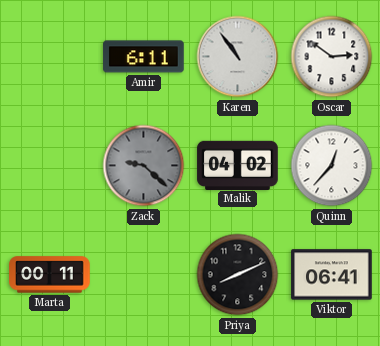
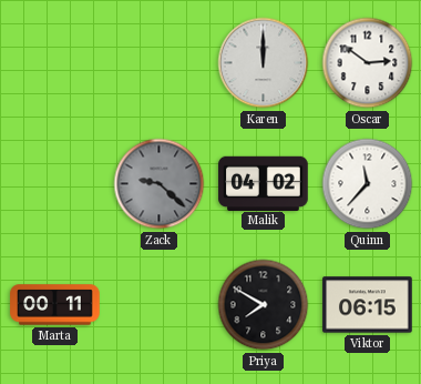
Amir: 6:11 -> none
Karen: 10:54 -> 12:00
Quinn: 12:37 -> 11:37
Priya: 8:11 -> 7:50
Viktor: 06:41 -> 06:15
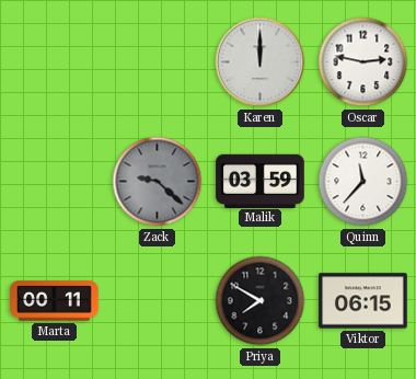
Oscar: 2:51 -> 2:47
Malik: 04:02 -> 03:59
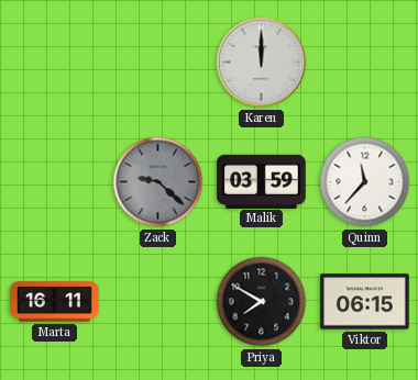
Oscar: 2:47 -> none
Marta: 00:11 -> 16:11
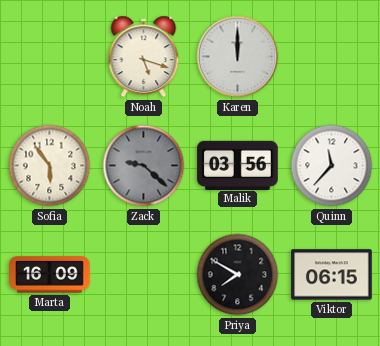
Noah: none -> 5:18
Sofia: none -> 5:54
Malik: 03:59 -> 03:56
Marta: 16:11 -> 16:09
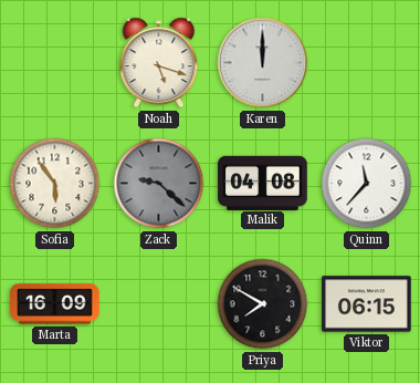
Malik: 03:56 -> 04:08
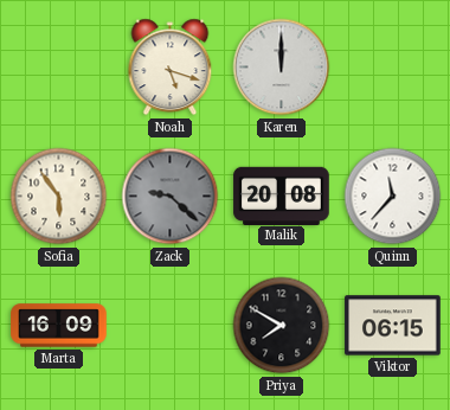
Malik: 04:08 -> 20:08
